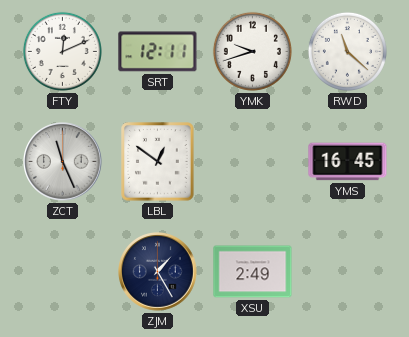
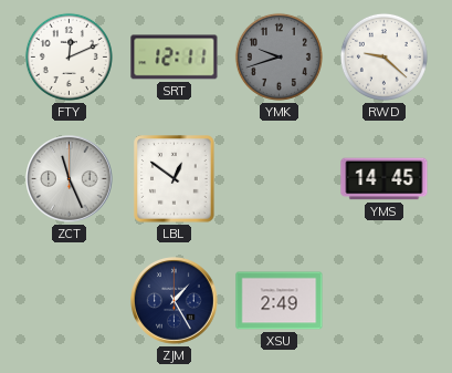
YMK dial: white -> grey
RWD: 11:22 -> 9:22
YMS: 16:45 -> 14:45
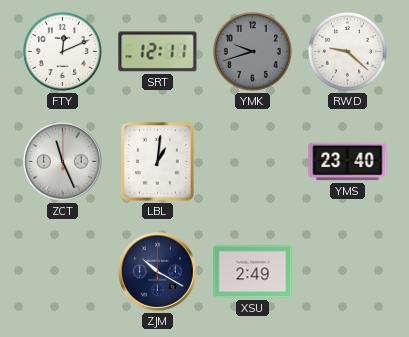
LBL: 12:51 -> 1:01
YMS: 14:45 -> 23:40
ZJM: 1:25 -> 10:20
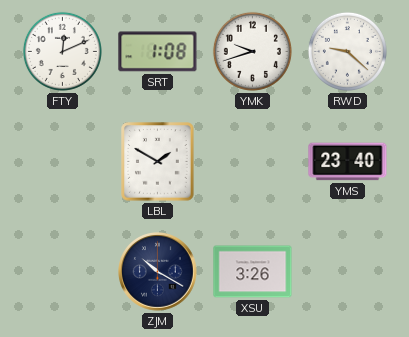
SRT: 12:11 -> 1:08
YMK dial: grey -> white
ZCT: 11:26 -> none
LBL: 1:01 -> 1:50
XSU: 2:49 -> 3:26
